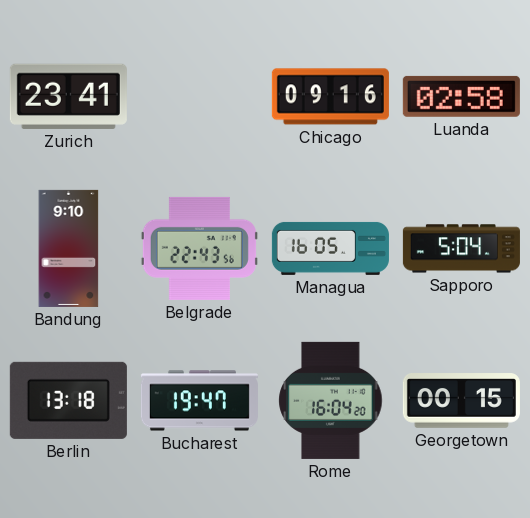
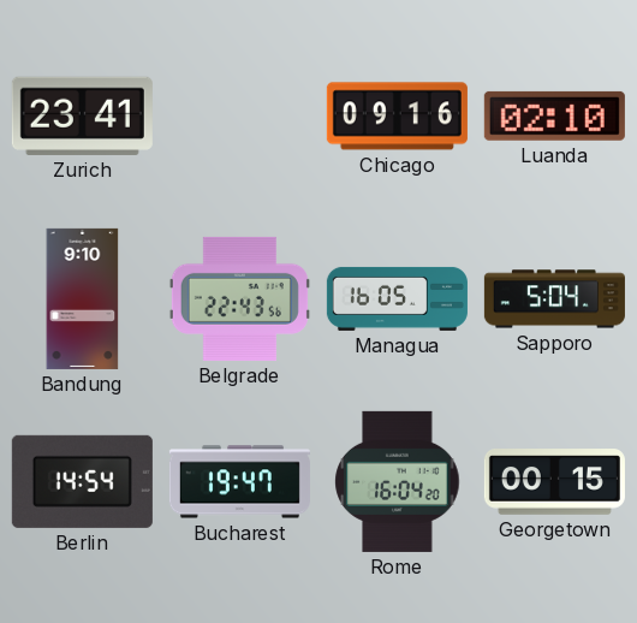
Luanda: 02:58 -> 02:10
Berlin: 13:18 -> 14:54
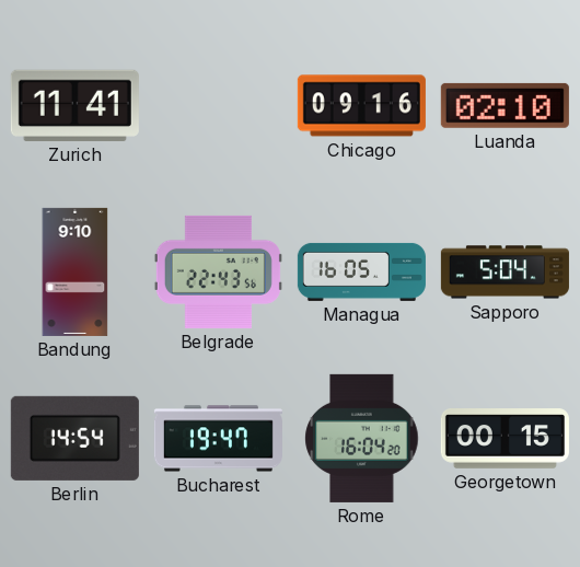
Zurich: 23:41 -> 11:41
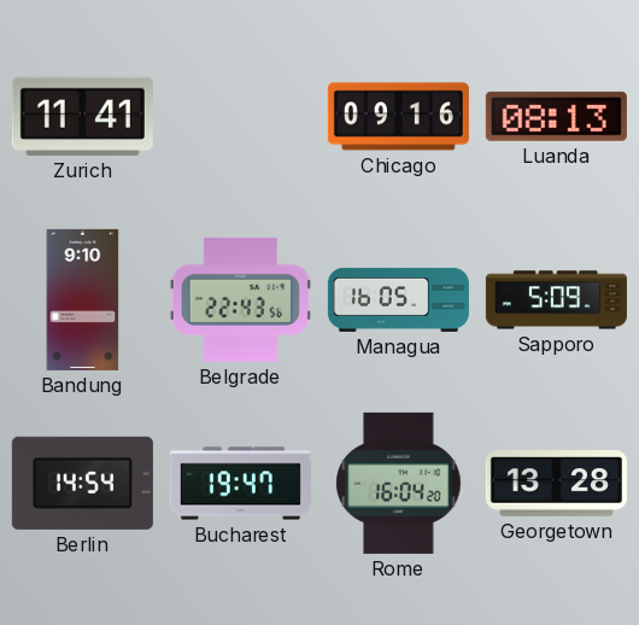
Luanda: 02:10 -> 08:13
Sapporo: 5:04 -> 5:09
Georgetown: 00:15 -> 13:28
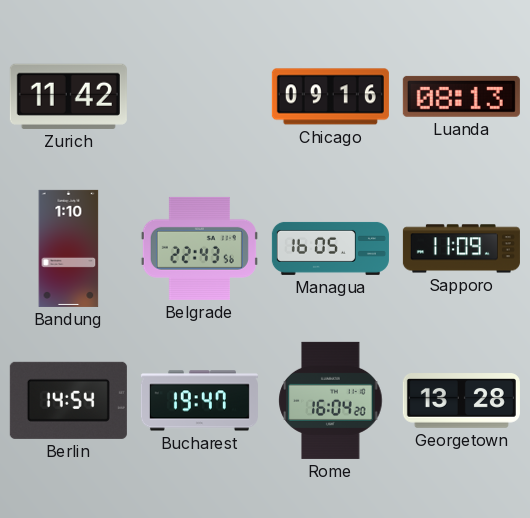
Zurich: 11:41 -> 11:42
Bandung: 9:10 -> 1:10
Sapporo: 5:09 -> 11:09
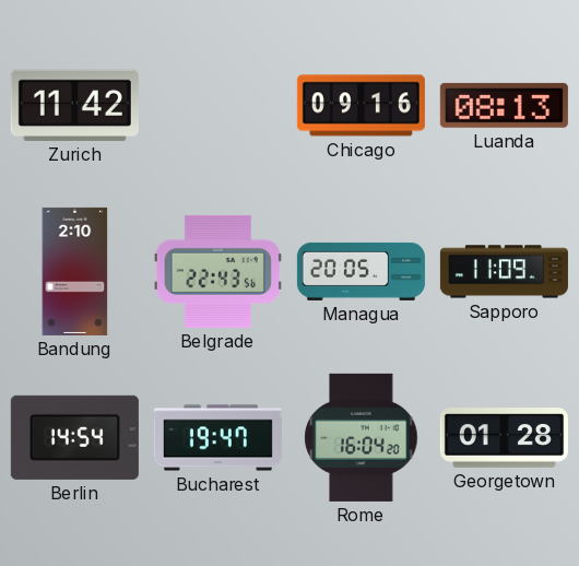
Bandung: 1:10 -> 2:10
Managua: 16:05 -> 20:05
Georgetown: 13:28 -> 01:28
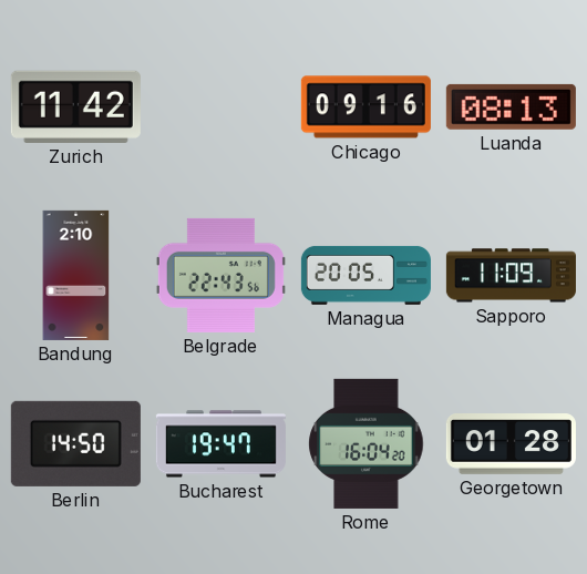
Berlin: 14:54 -> 14:50
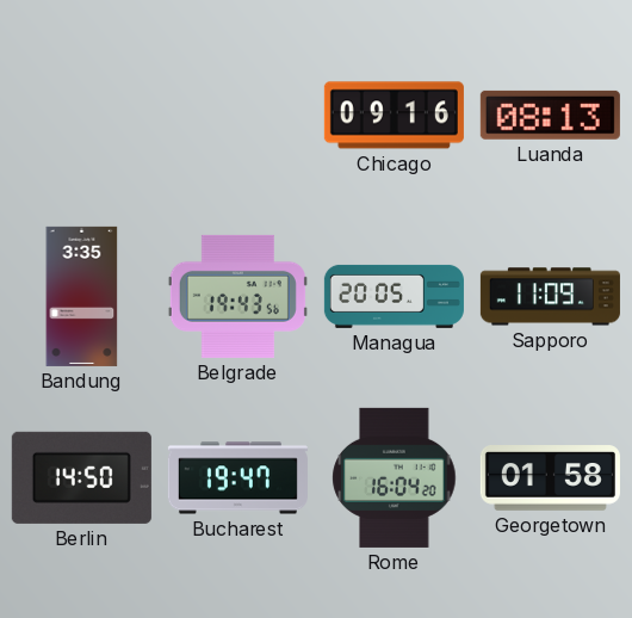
Zurich: 11:42 -> none
Bandung: 2:10 -> 3:35
Belgrade: 22:43 -> 19:43
Georgetown: 01:28 -> 01:58
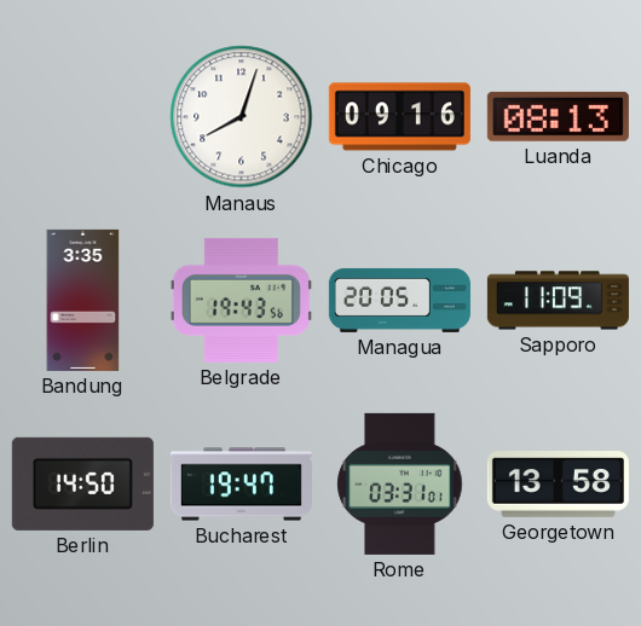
Manaus: none -> 8:03
Rome: 16:04 -> 03:31
Georgetown: 01:58 -> 13:58
